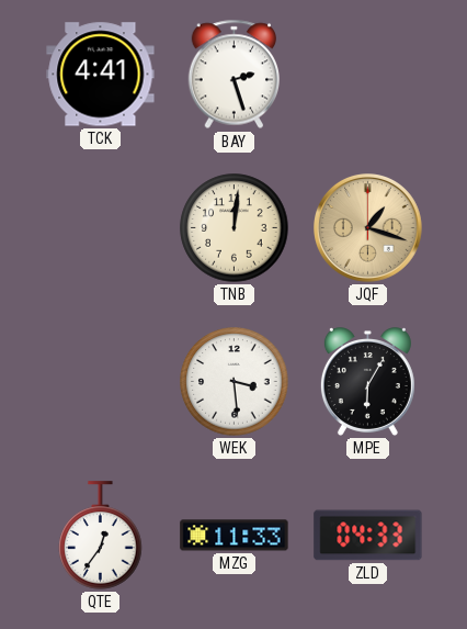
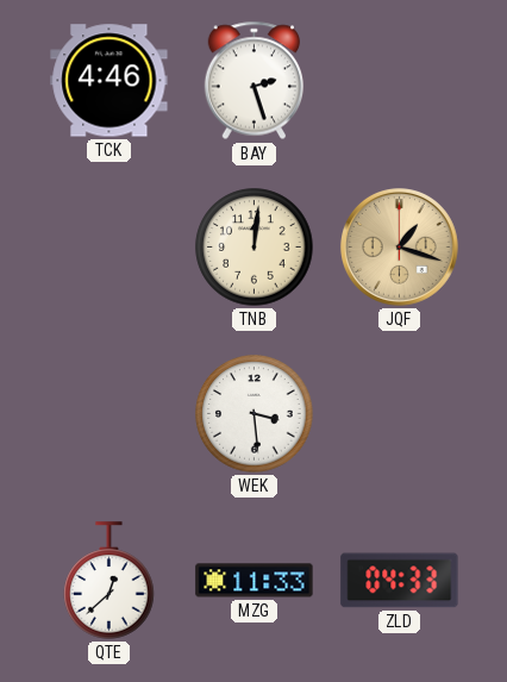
TCK: 4:41 -> 4:46
MPE: 6:05 -> none
QTE: 12:36 -> 12:38
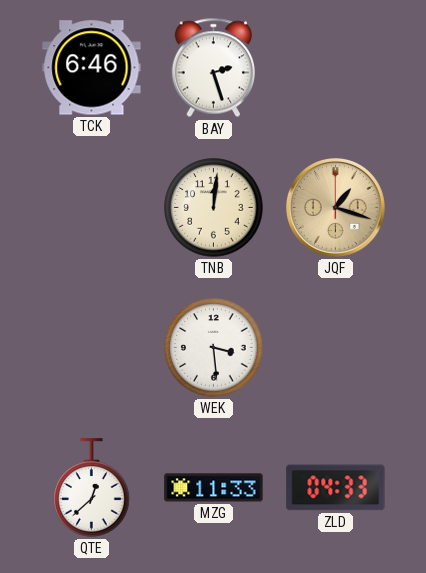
TCK: 4:46 -> 6:46
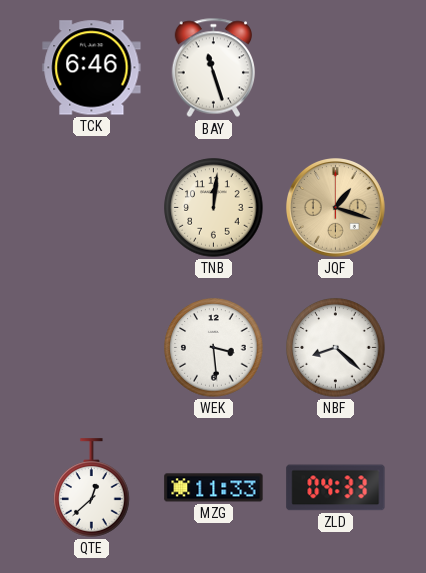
BAY: 2:27 -> 11:27
NBF: none -> 8:22
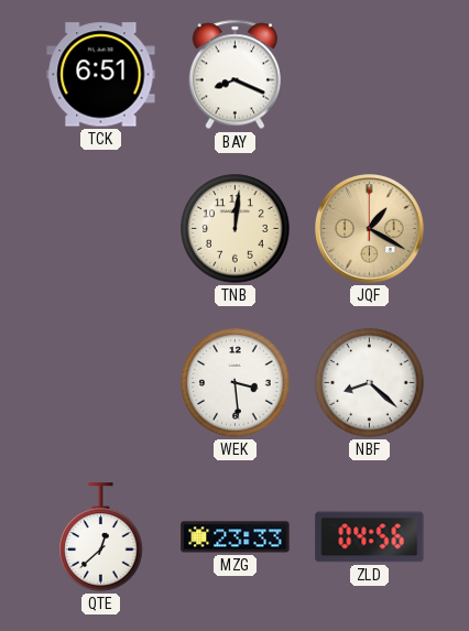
TCK: 6:46 -> 6:51
BAY: 11:27 -> 8:19
JQF: 1:18 -> 1:20
MZG: 11:33 -> 23:33
ZLD: 04:33 -> 04:56
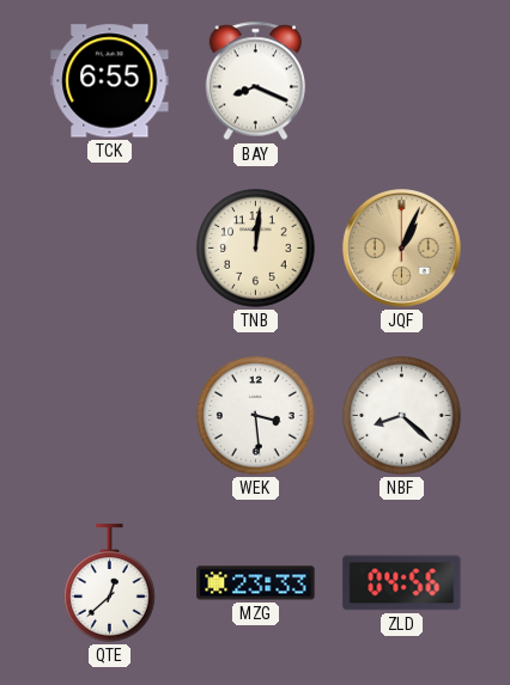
TCK: 6:51 -> 6:55
JQF: 1:20 -> 1:04
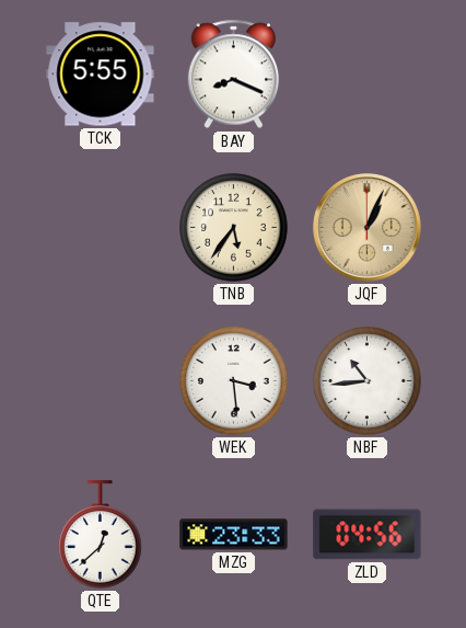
TCK: 6:55 -> 5:55
TNB: 12:01 -> 5:36
NBF: 8:22 -> 10:44
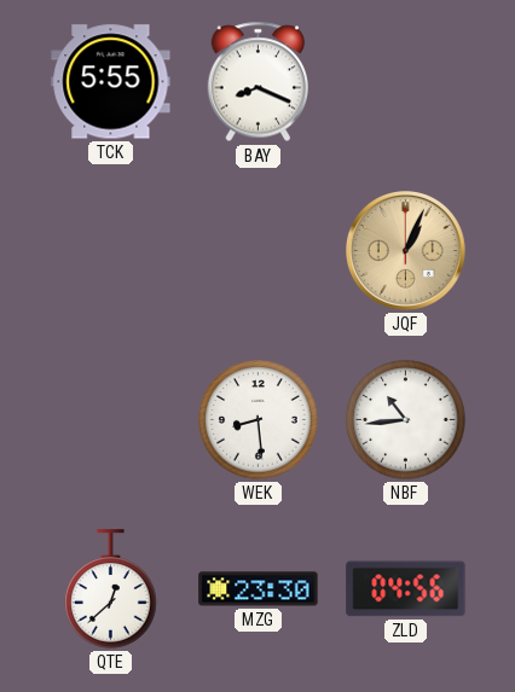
TNB: 5:36 -> none
WEK: 3:29 -> 8:29
MZG: 23:33 -> 23:30
